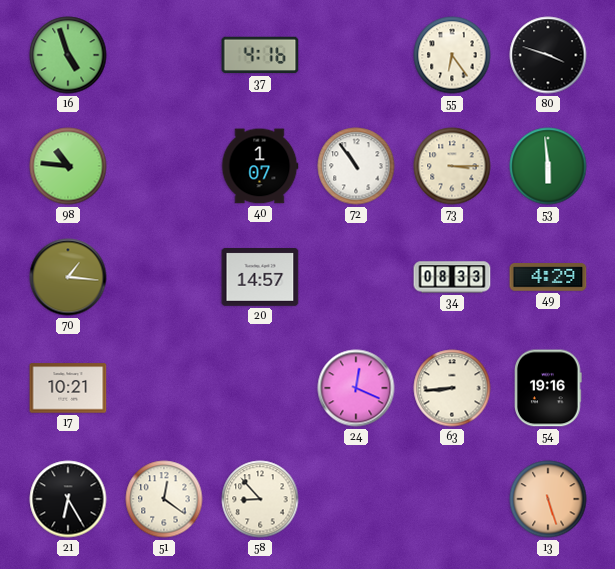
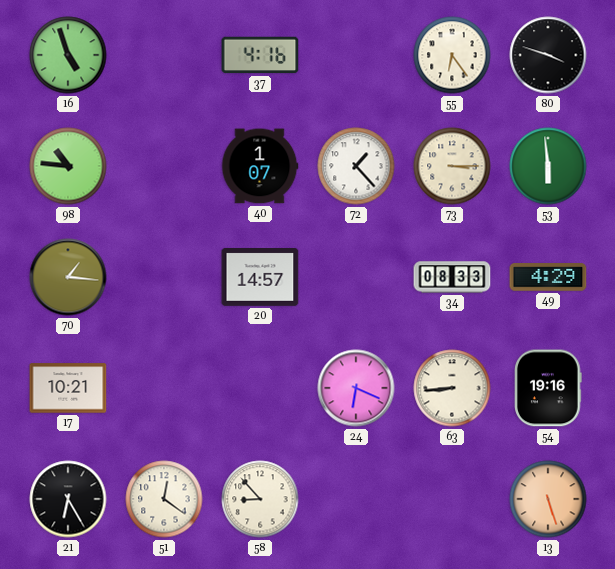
72: 10:54 -> 1:23
24: 12:19 -> 6:19
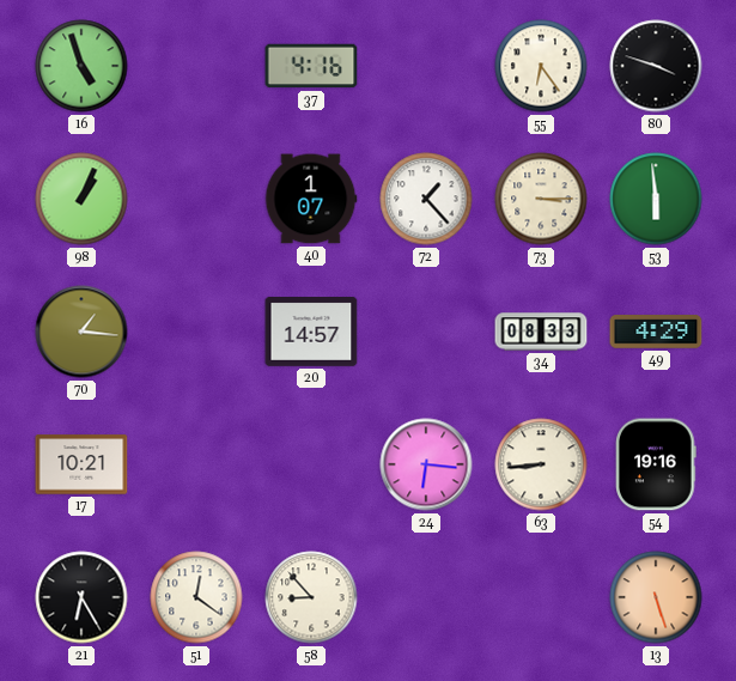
98: 10:46 -> 1:04
24: 6:19 -> 6:16
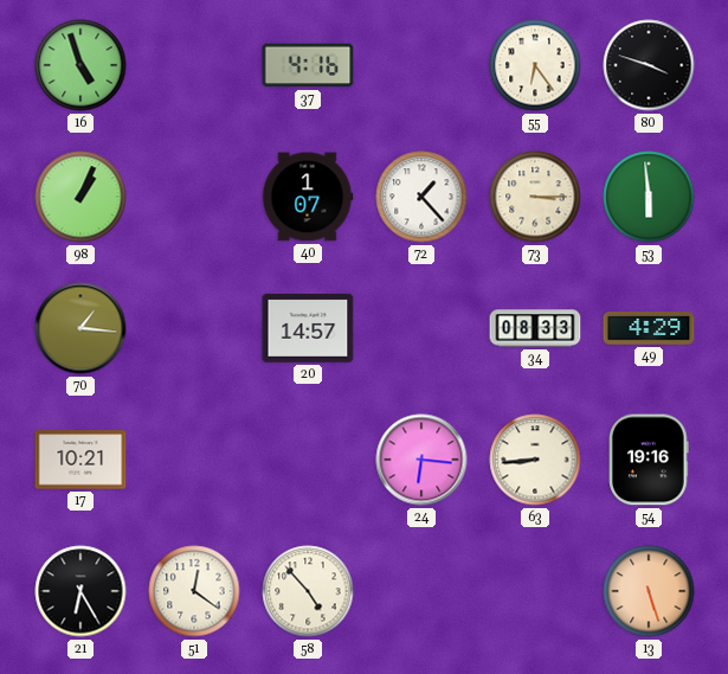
58: 8:53 -> 4:53
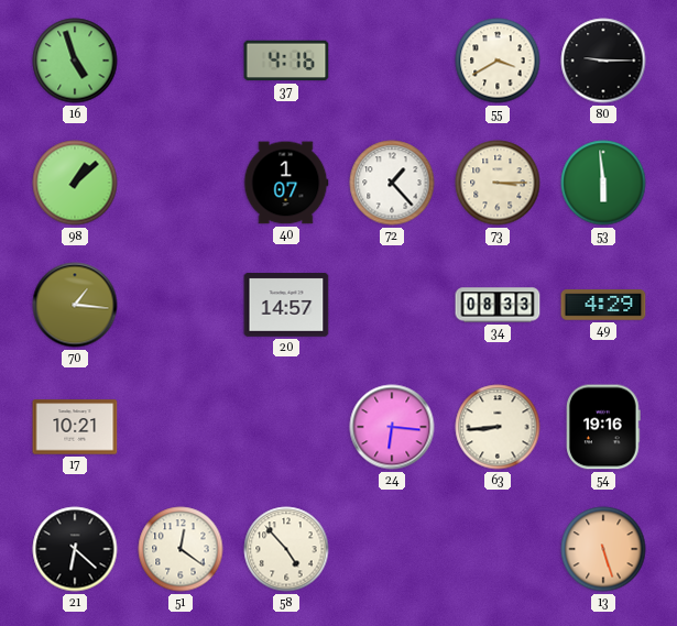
55: 6:24 -> 3:40
80: 3:48 -> 9:15
98: 1:04 -> 1:08
21: 6:25 -> 6:22
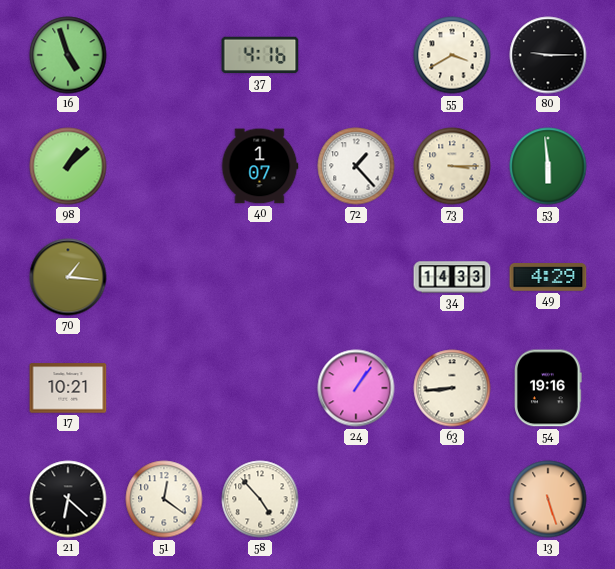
20: 14:57 -> none
34: 08:33 -> 14:33
24: 6:16 -> 1:06
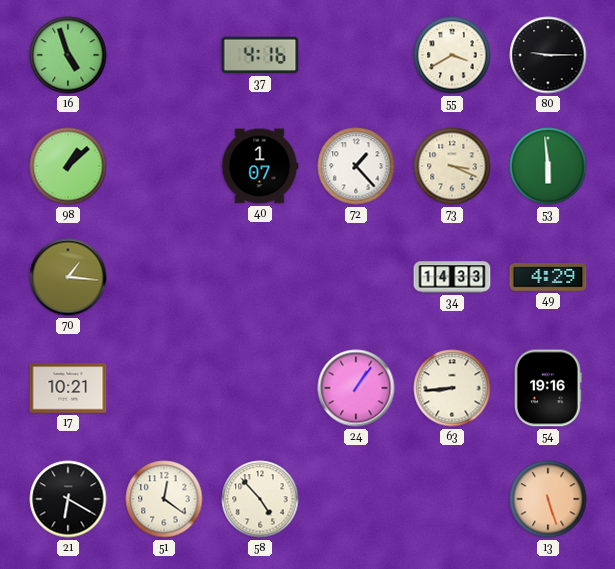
73: 3:15 -> 3:19
21: 6:22 -> 6:20
